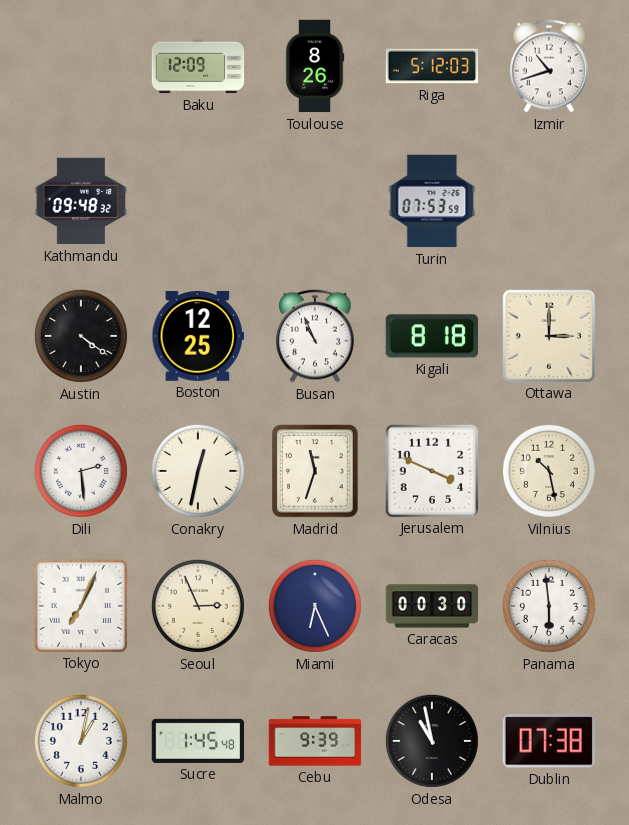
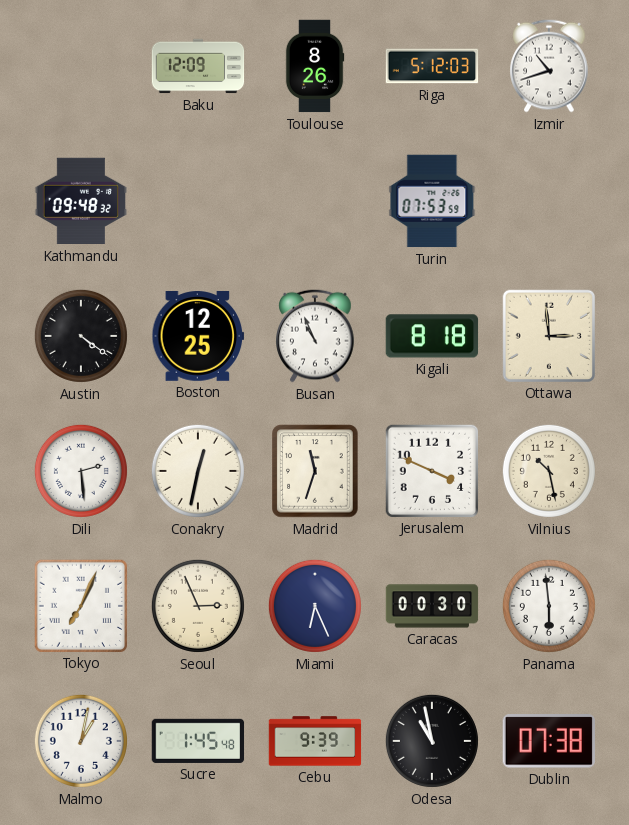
Ottawa: 3:00 -> 2:59
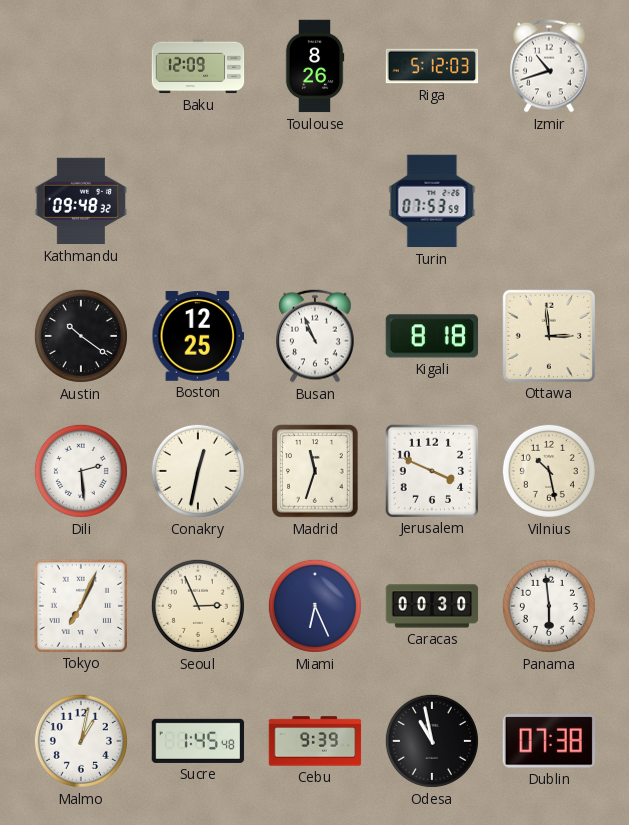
Austin: 4:21 -> 10:21
